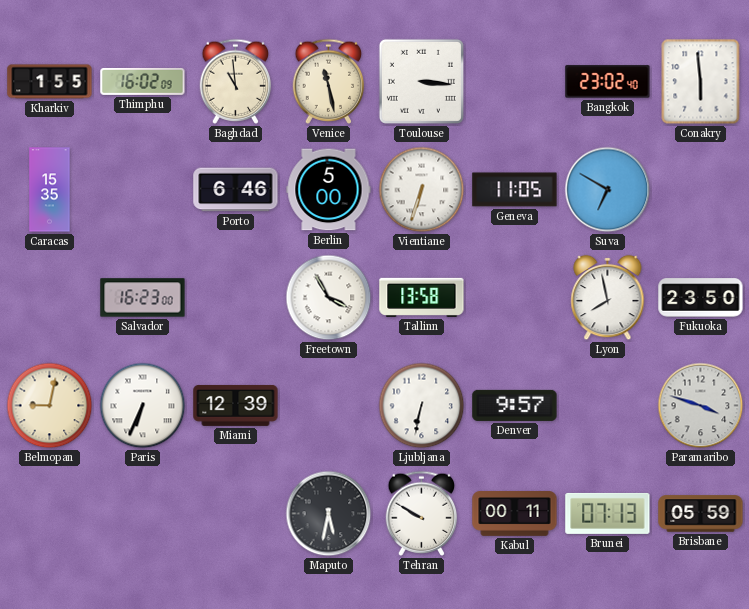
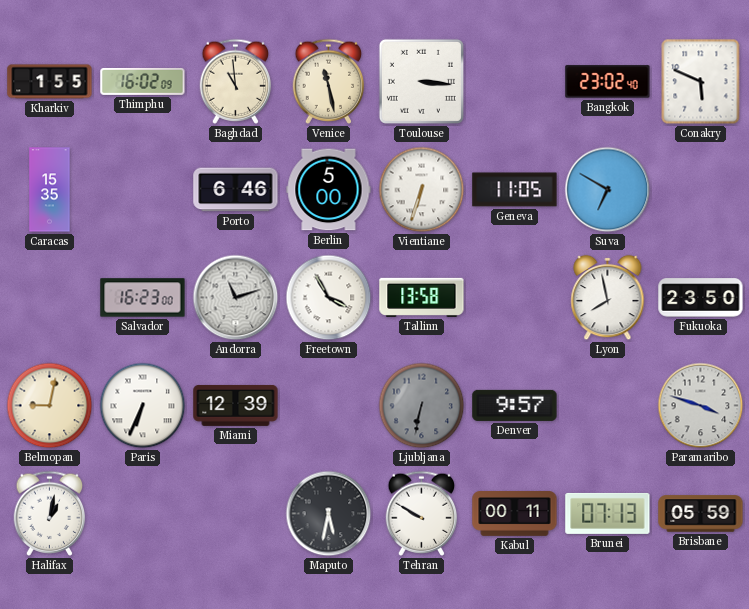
Conakry: 5:59 -> 5:49
Andorra: none -> 11:12
Ljubljana dial: white -> grey
Halifax: none -> 1:02
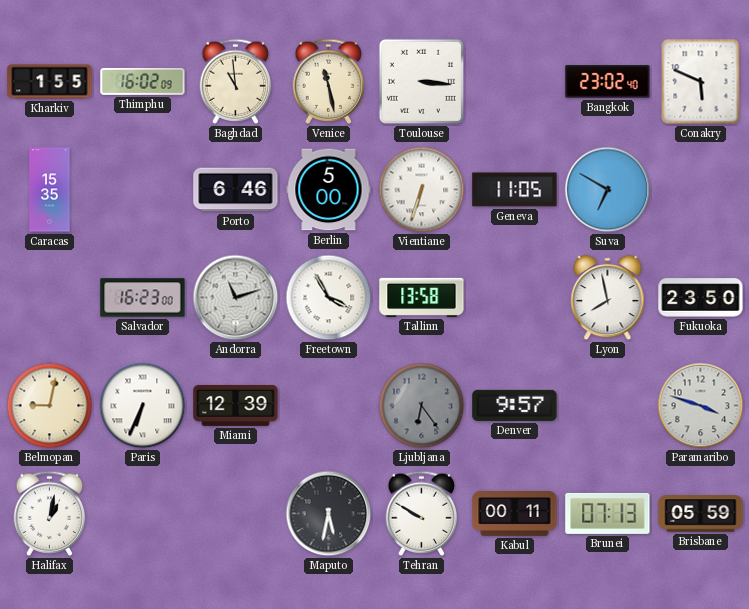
Ljubljana: 6:32 -> 6:24
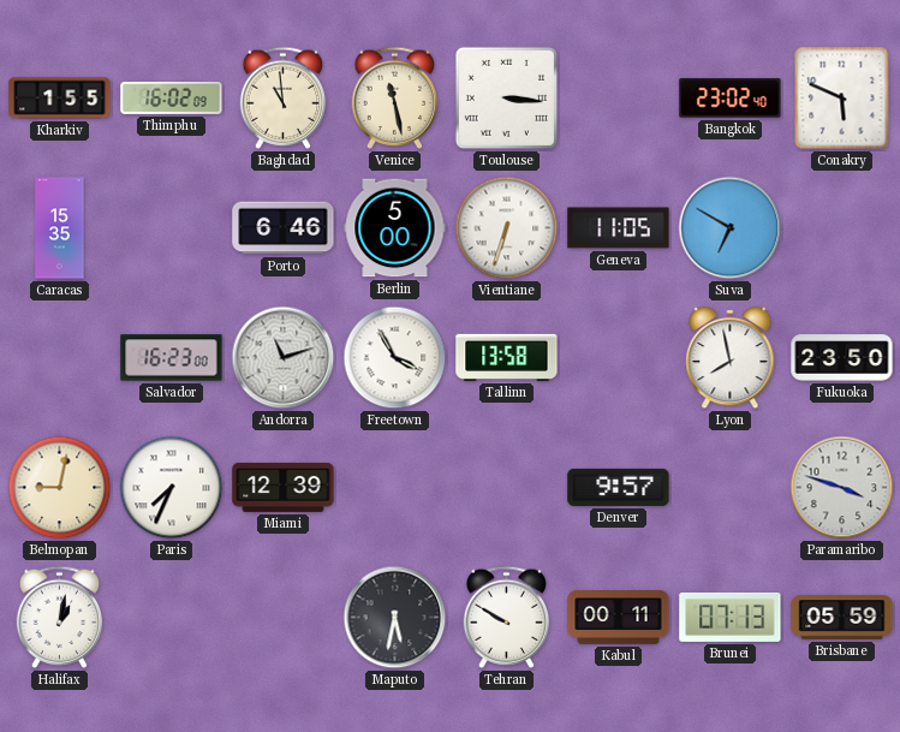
Paris: 6:34 -> 7:34
Ljubljana: 6:24 -> none
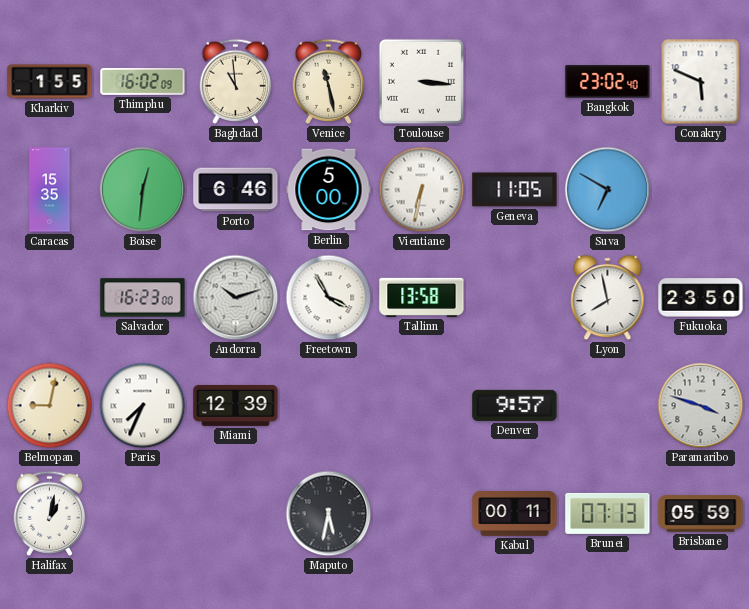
Boise: none -> 12:31
Vientiane: 6:33 -> 6:32
Andorra: 11:12 -> 10:12
Tehran: 9:50 -> none
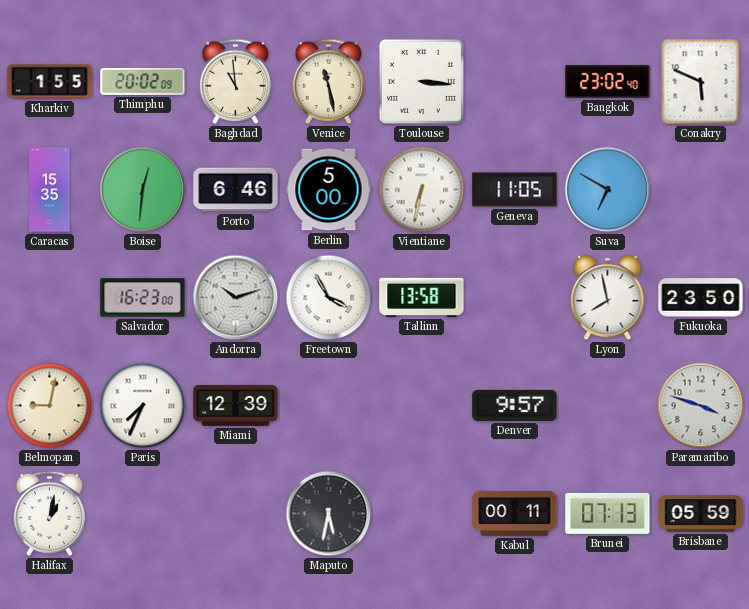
Thimphu: 16:02 -> 20:02
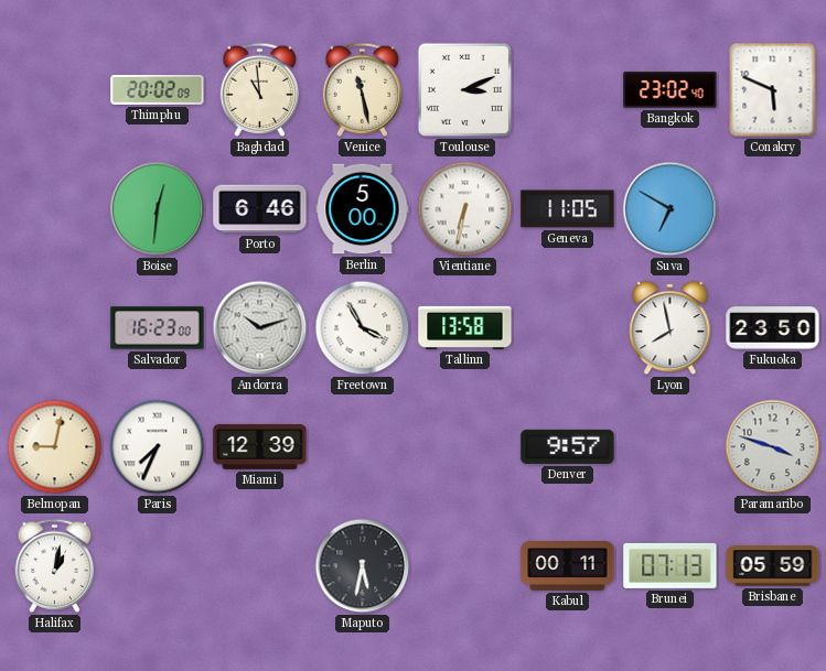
Kharkiv: 1:55 -> none
Toulouse: 3:16 -> 3:11
Caracas: 15:35 -> none
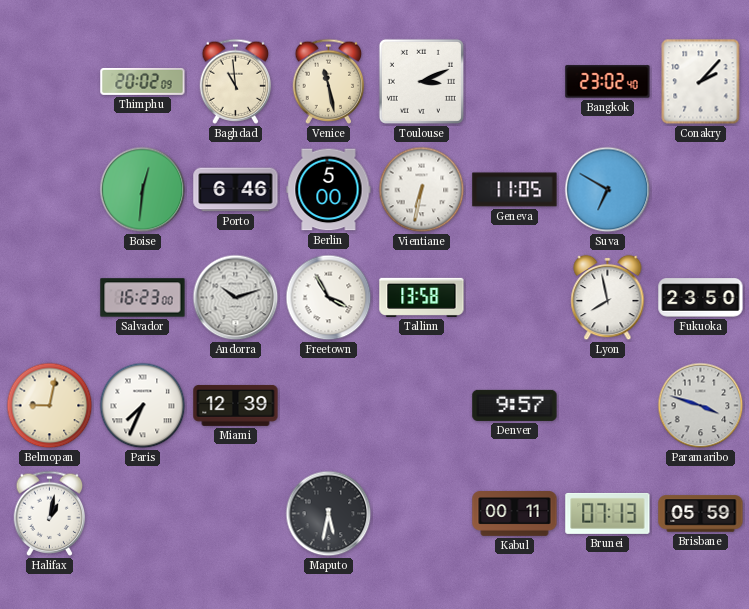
Conakry: 5:49 -> 2:07
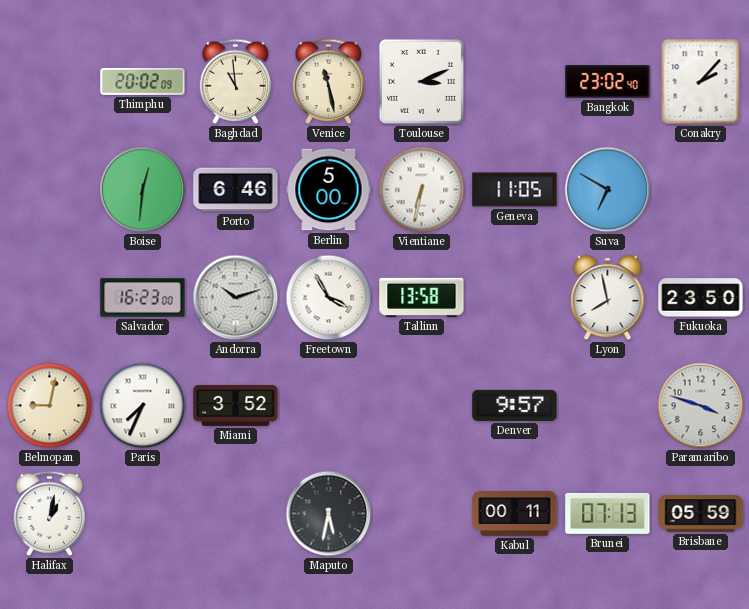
Miami: 12:39 -> 3:52
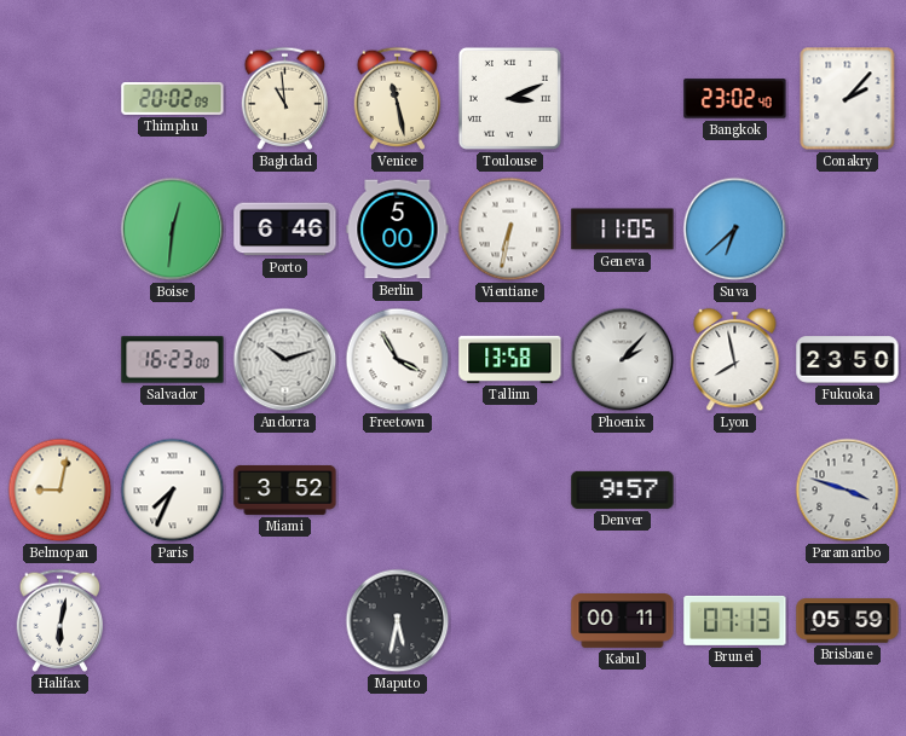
Suva: 6:50 -> 6:38
Phoenix: none -> 2:07
Halifax: 1:02 -> 6:02
